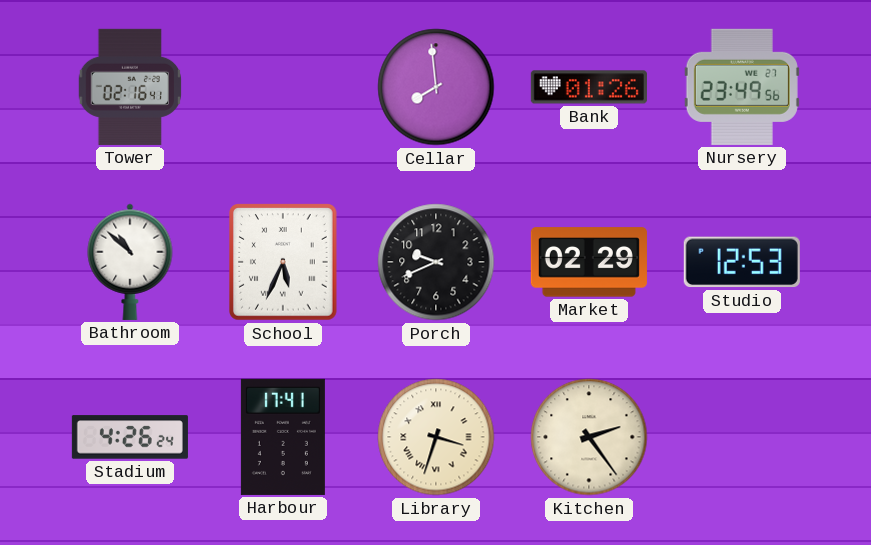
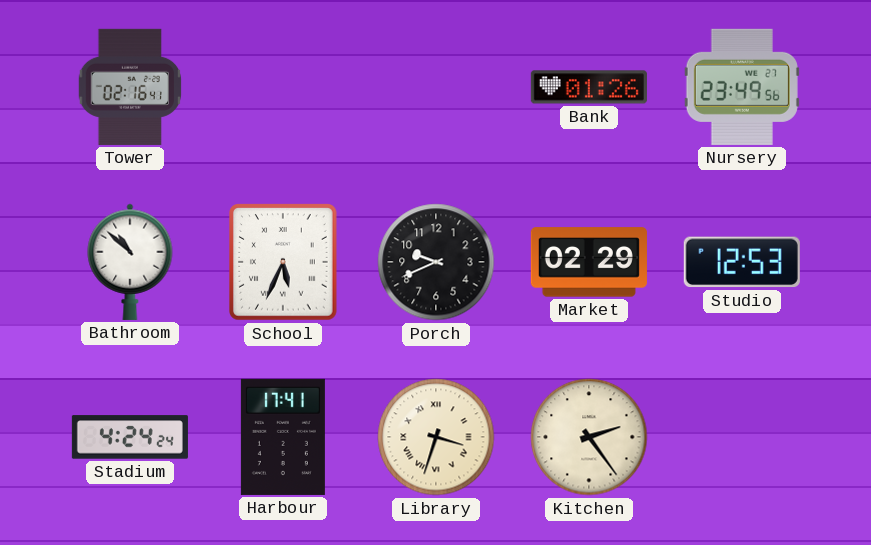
Cellar: 7:59 -> none
Stadium: 4:26 -> 4:24
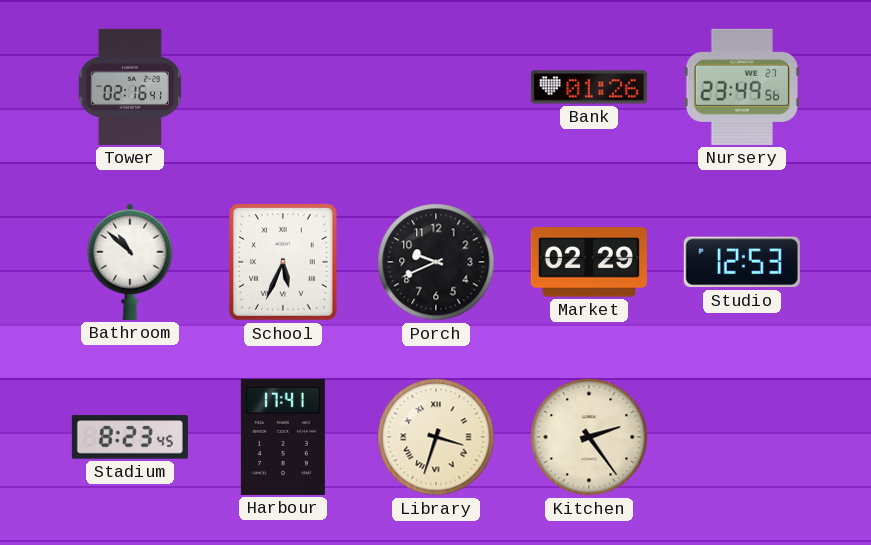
Stadium: 4:24 -> 8:23
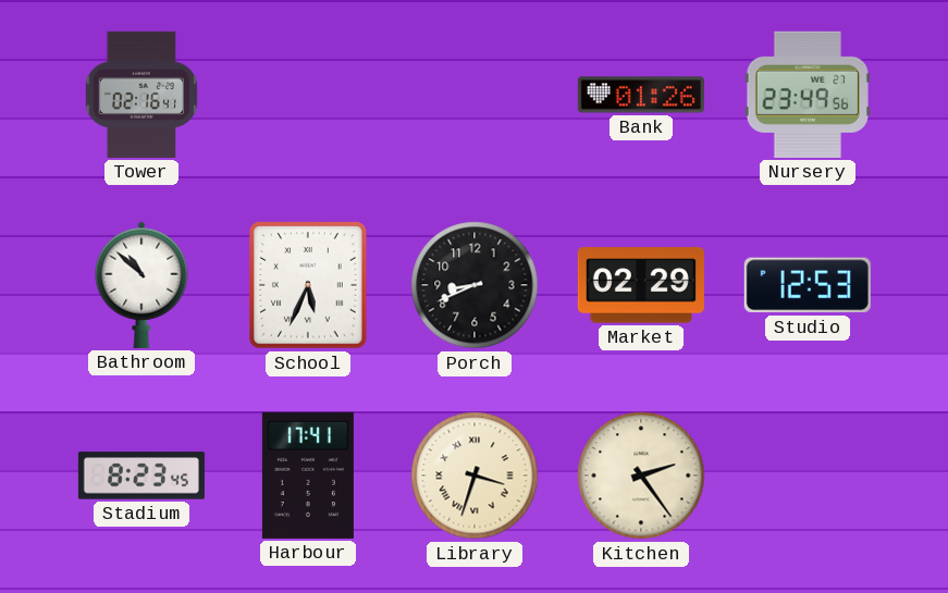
Porch: 9:41 -> 8:41
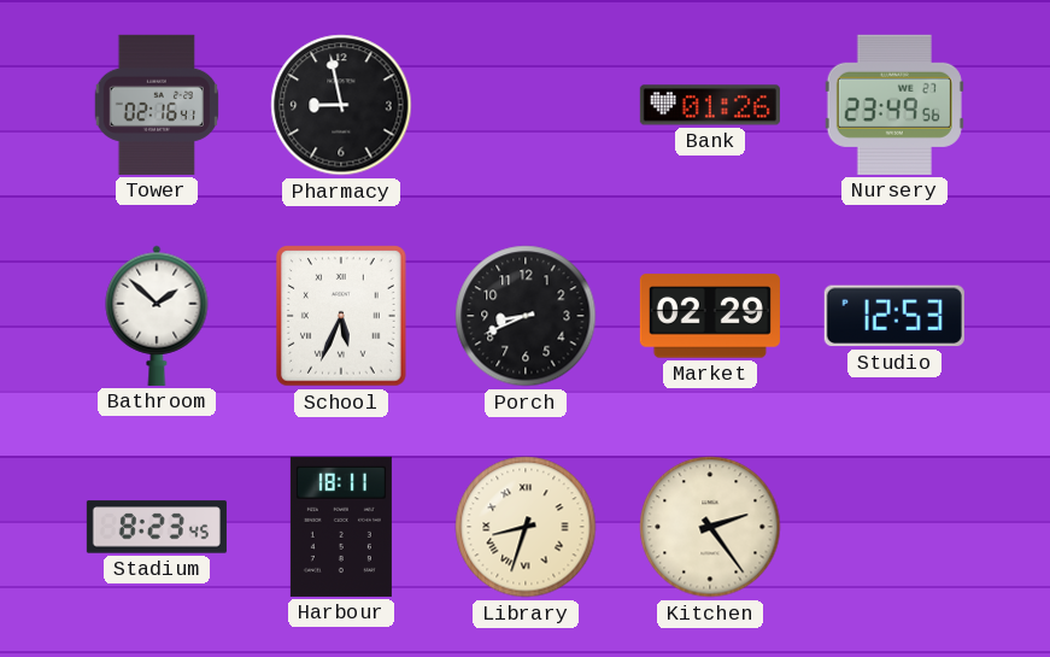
Pharmacy: none -> 8:58
Bathroom: 10:52 -> 1:52
Harbour: 17:41 -> 18:11
Library: 3:33 -> 8:33
